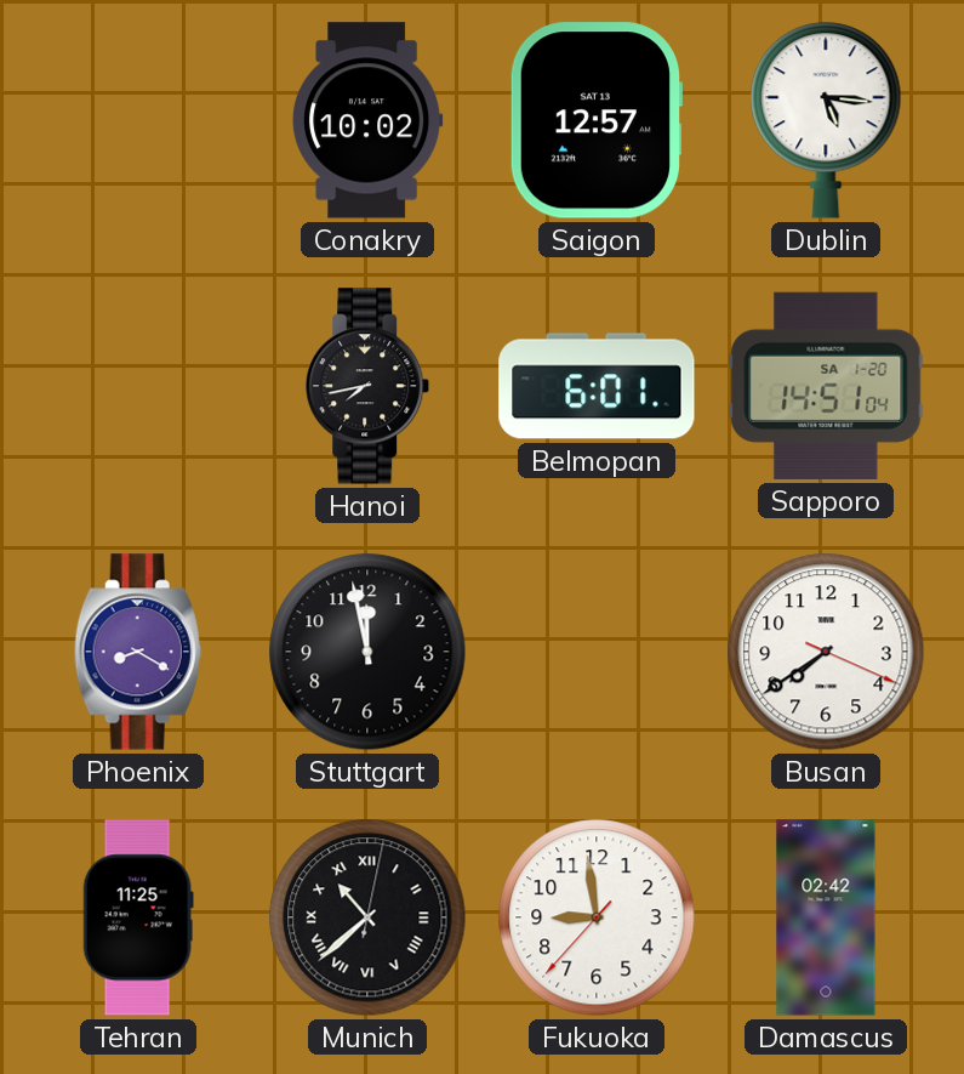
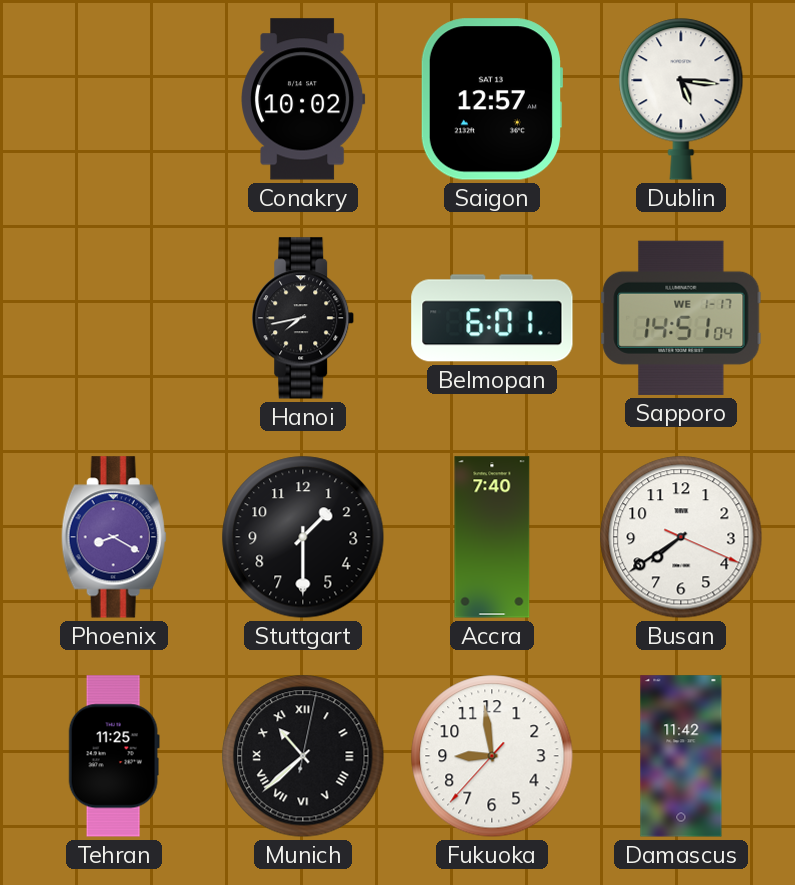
Sapporo date: SA 1-20 -> WE 1-17
Stuttgart: 11:58 -> 1:30
Accra: none -> 7:40
Damascus: 02:42 -> 11:42
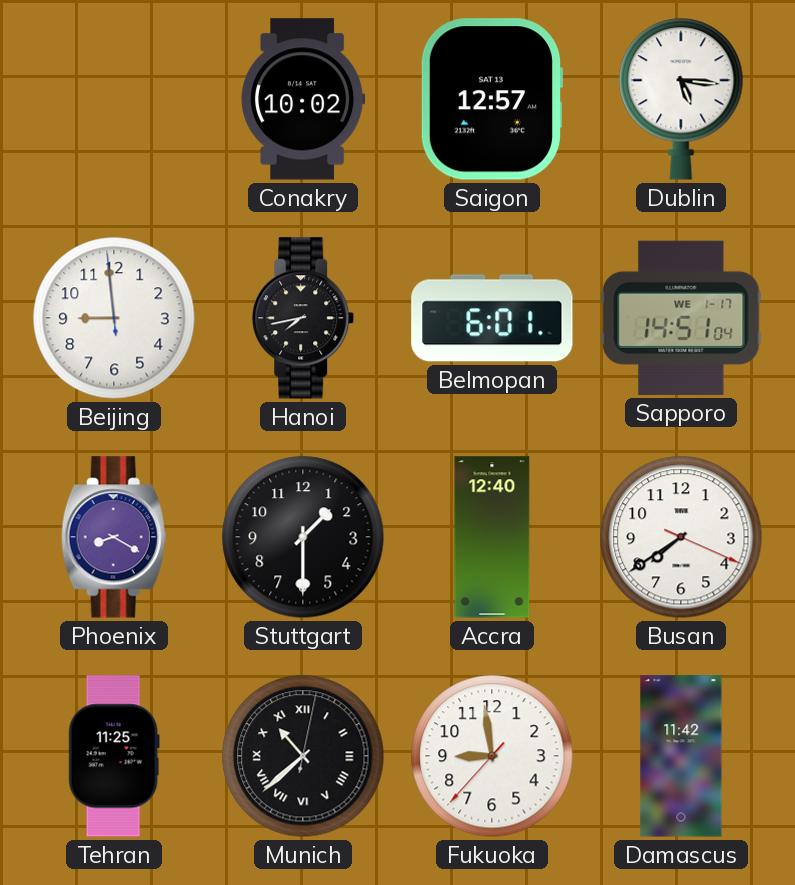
Beijing: none -> 8:58
Accra: 7:40 -> 12:40
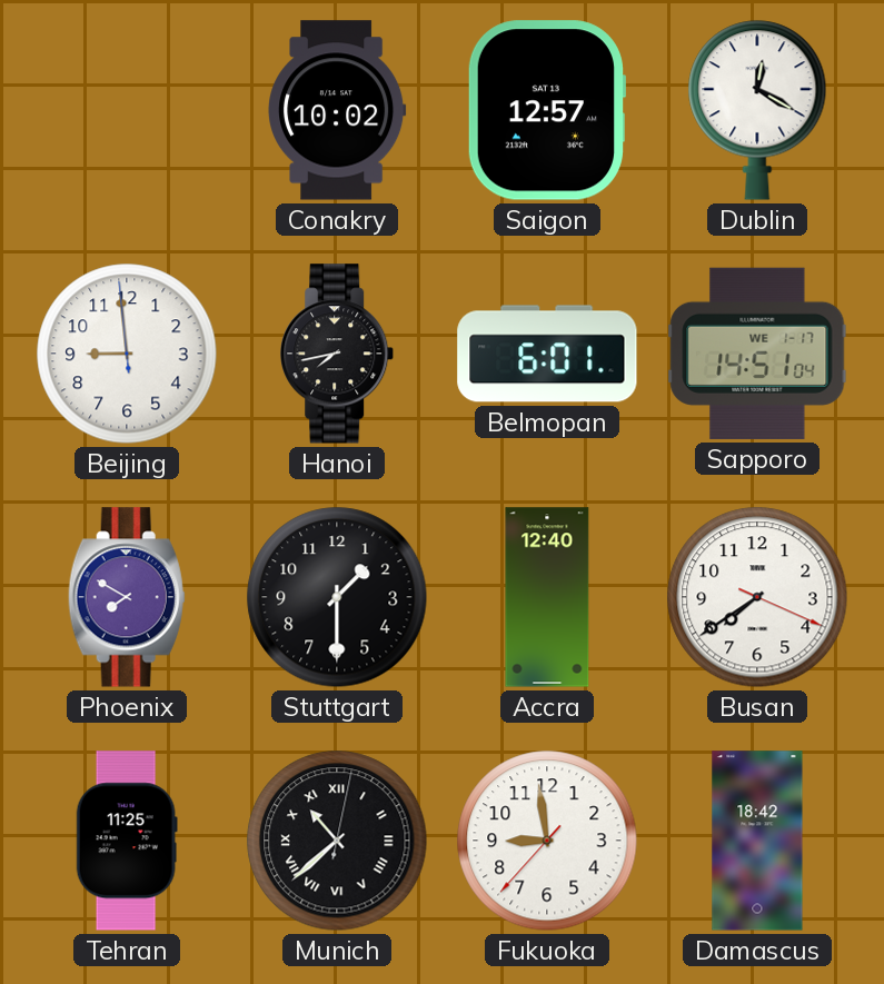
Dublin: 5:16 -> 12:20
Phoenix: 8:20 -> 7:50
Damascus: 11:42 -> 18:42
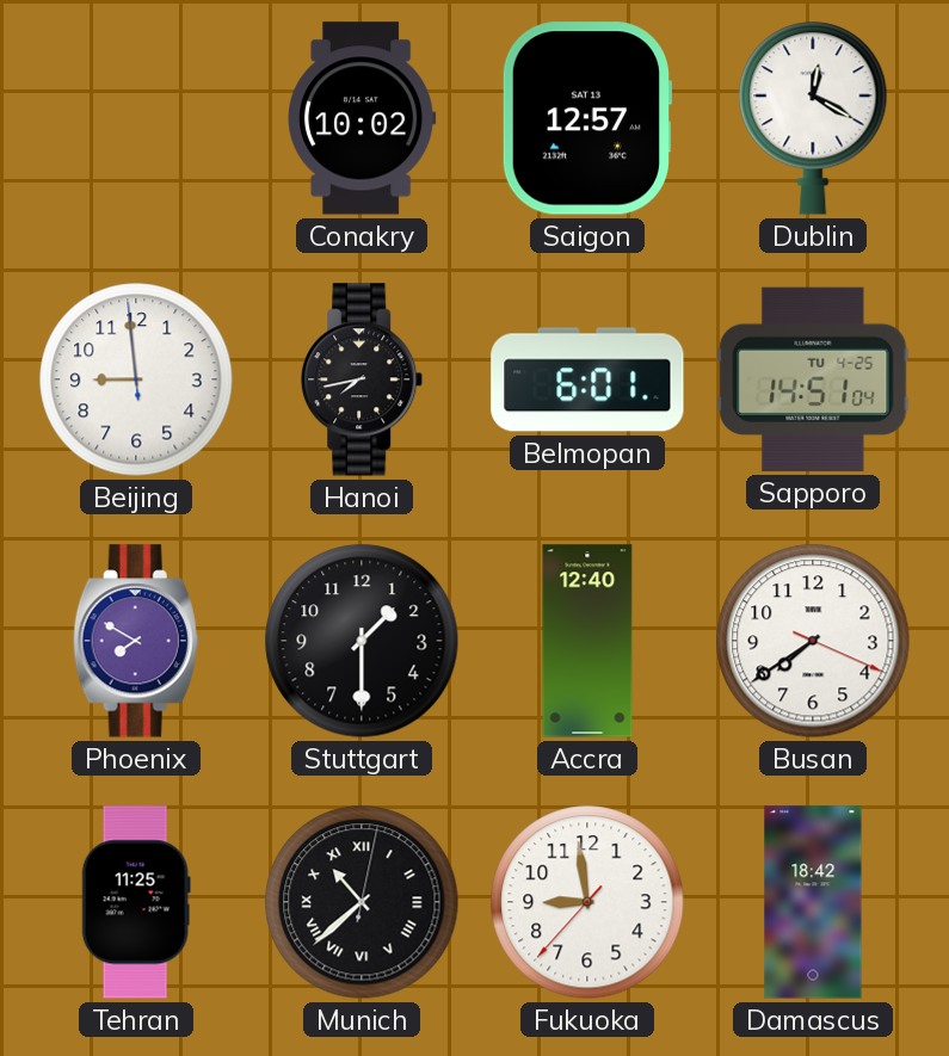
Sapporo date: WE 1-17 -> TU 4-25
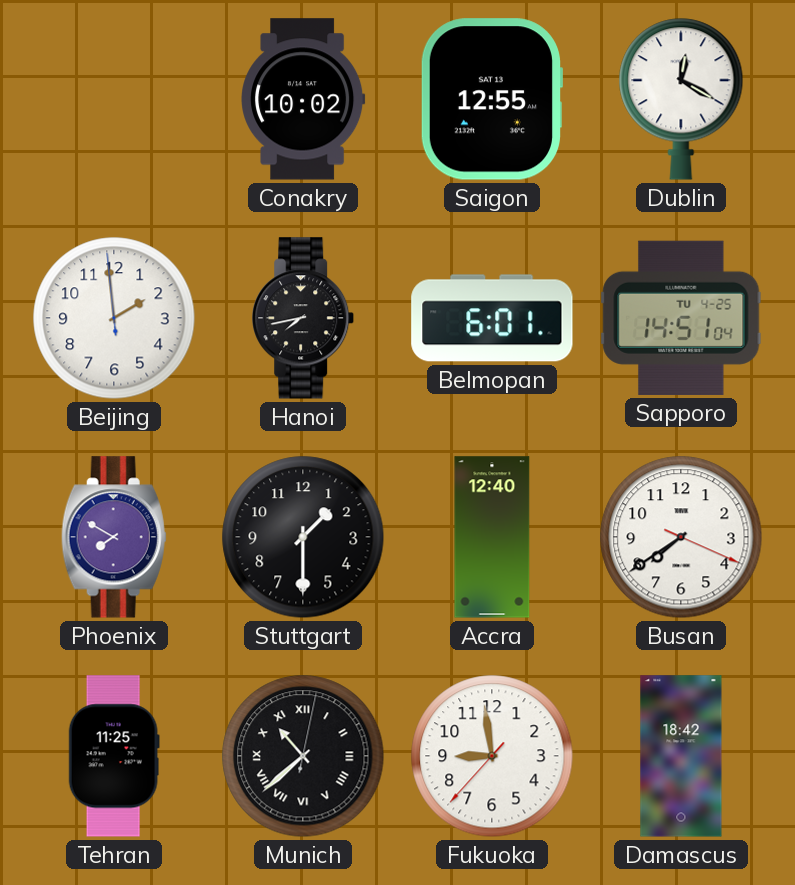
Saigon: 12:57 -> 12:55
Beijing: 8:58 -> 1:58
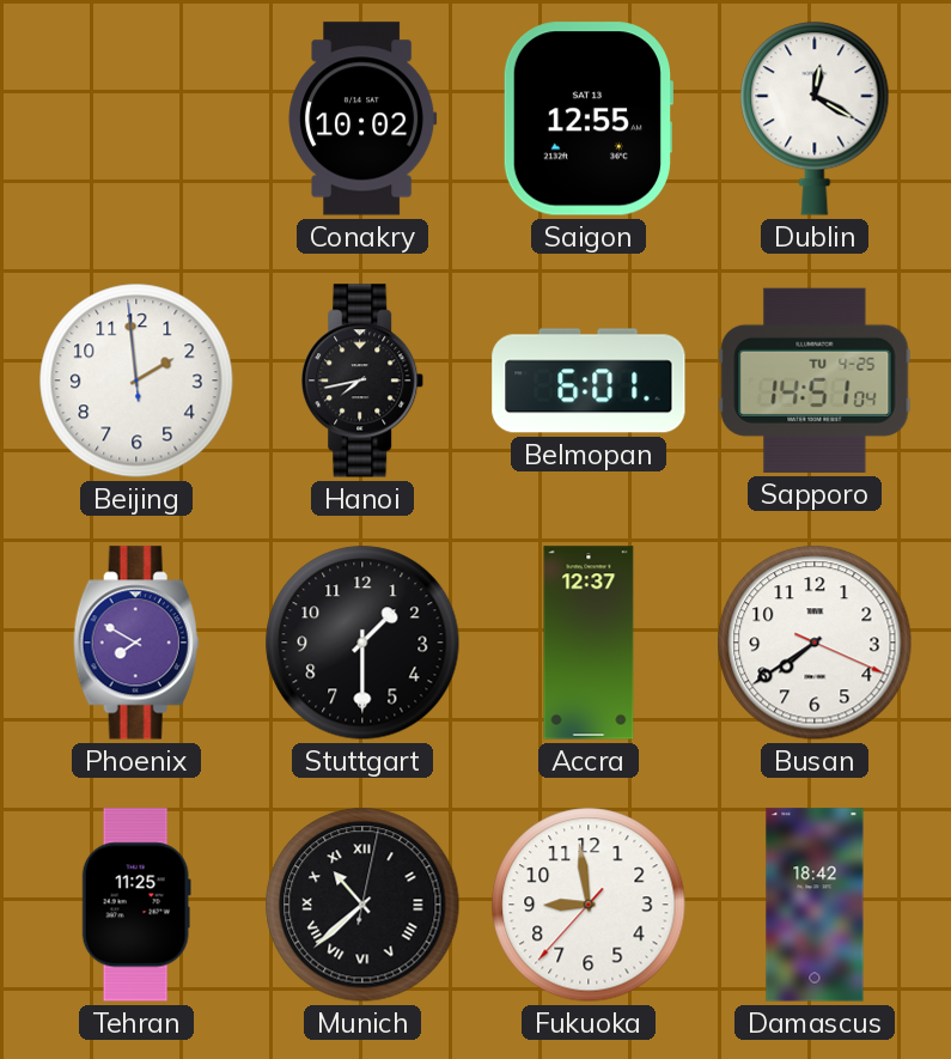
Accra: 12:40 -> 12:37
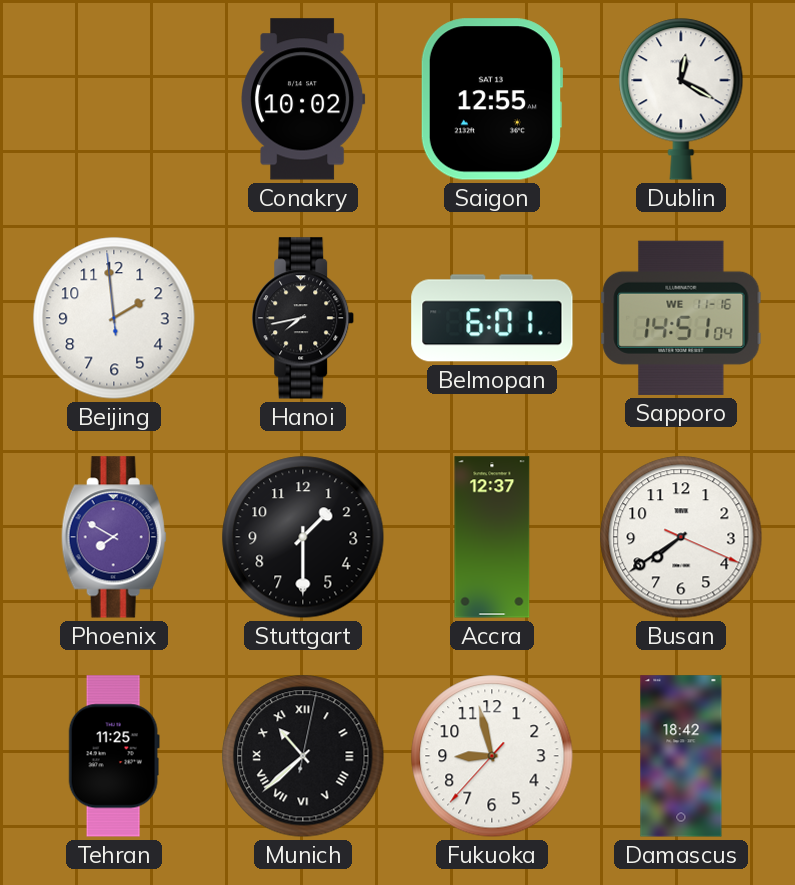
Sapporo date: TU 4-25 -> WE 11-16
Fukuoka: 8:58 -> 8:57
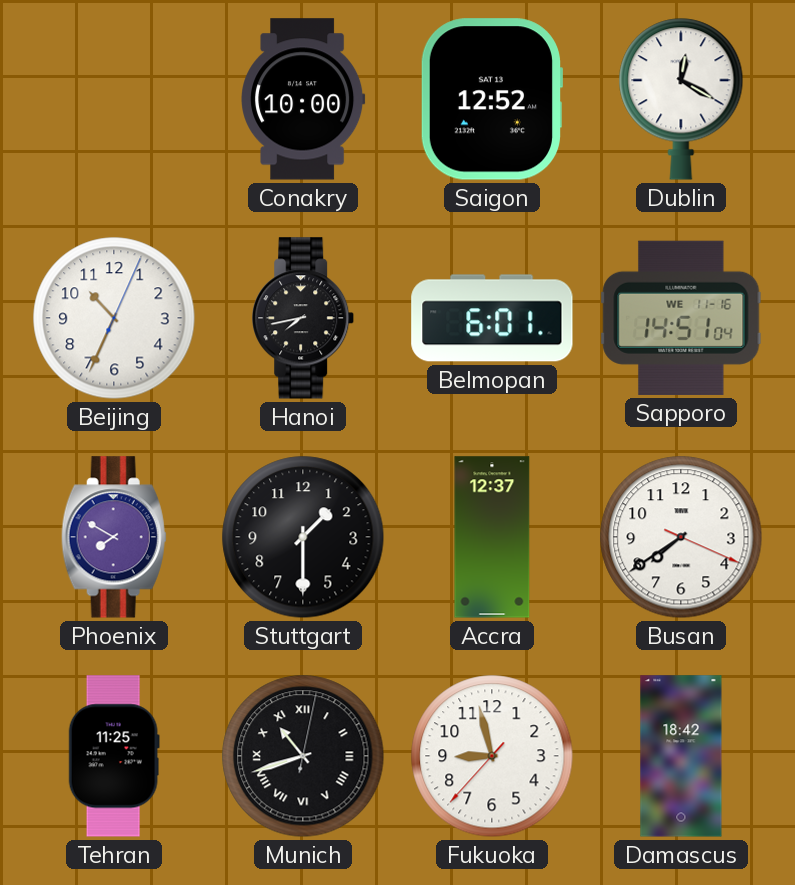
Conakry: 10:02 -> 10:00
Saigon: 12:55 -> 12:52
Beijing: 1:58 -> 10:34
Munich: 10:38 -> 10:42
